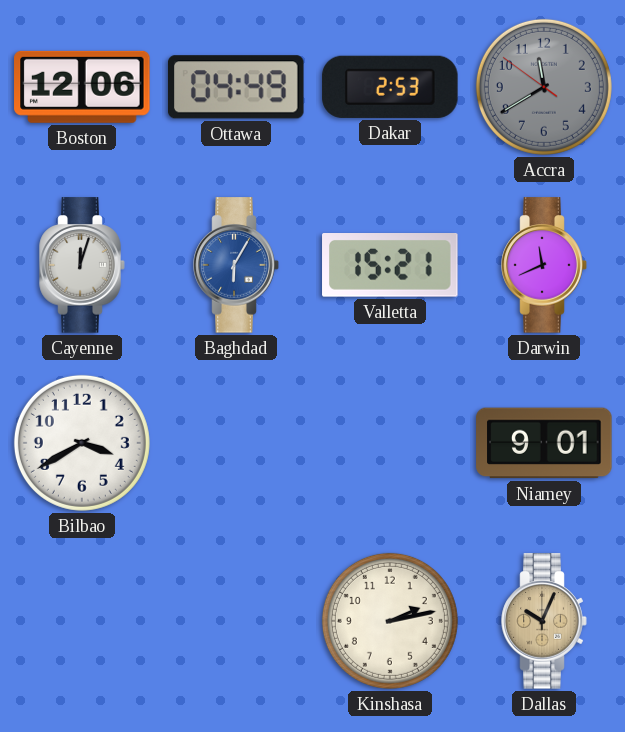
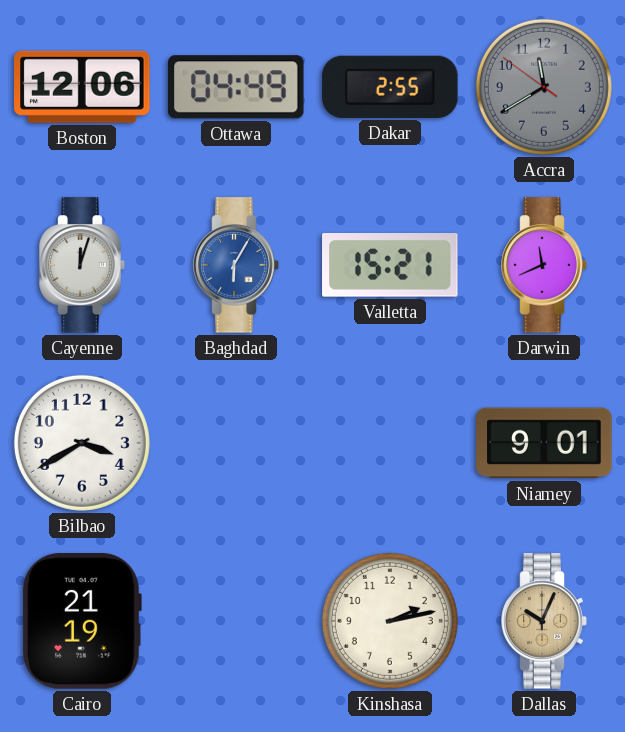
Dakar: 2:53 -> 2:55
Cairo: none -> 21:19
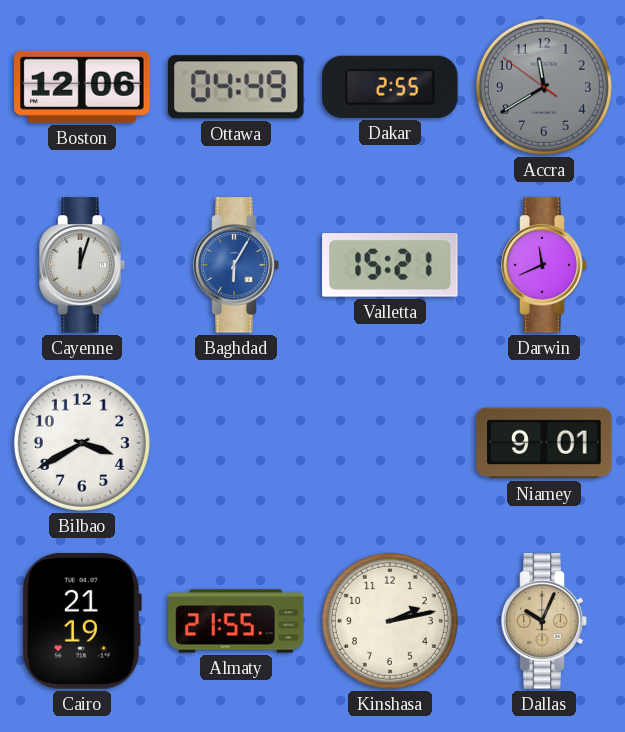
Almaty: none -> 21:55
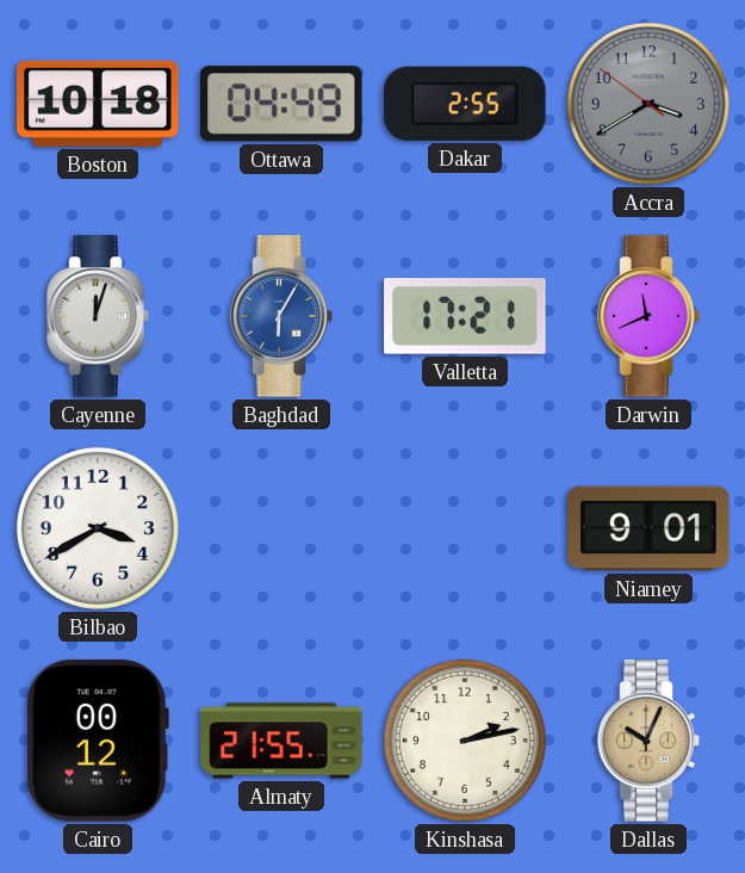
Boston: 12:06 -> 10:18
Accra: 11:39 -> 3:39
Valletta: 15:21 -> 17:21
Cairo: 21:19 -> 00:12
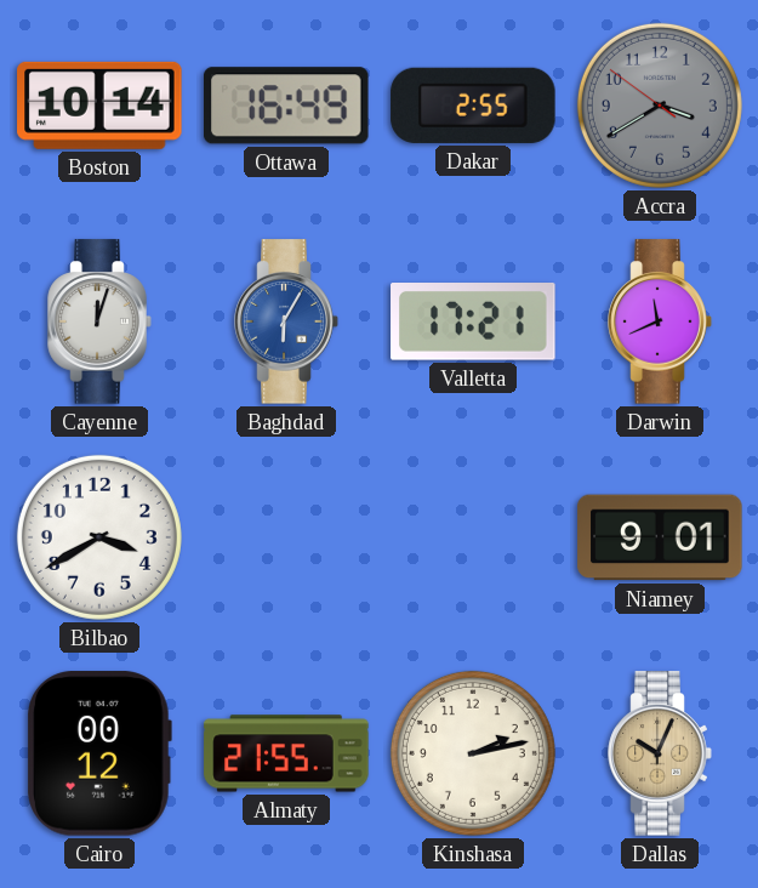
Boston: 10:18 -> 10:14
Ottawa: 04:49 -> 16:49
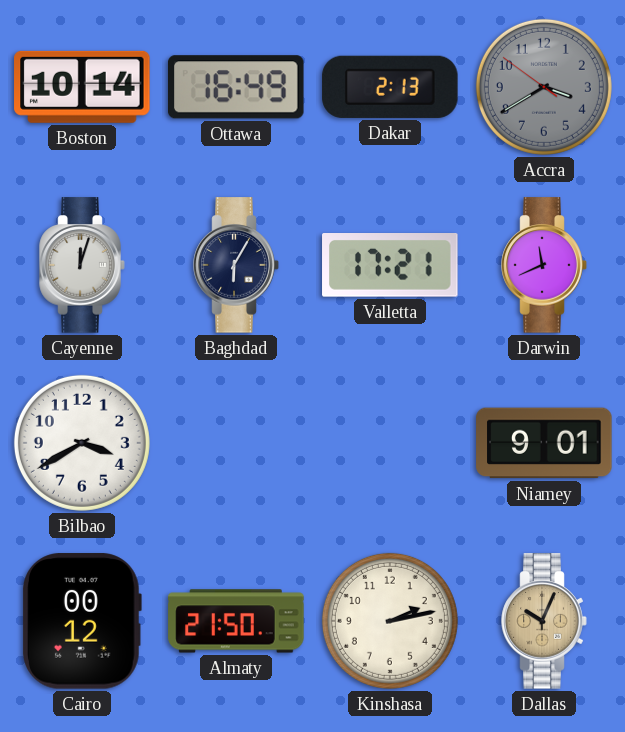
Dakar: 2:55 -> 2:13
Baghdad dial: blue -> navy
Almaty: 21:55 -> 21:50
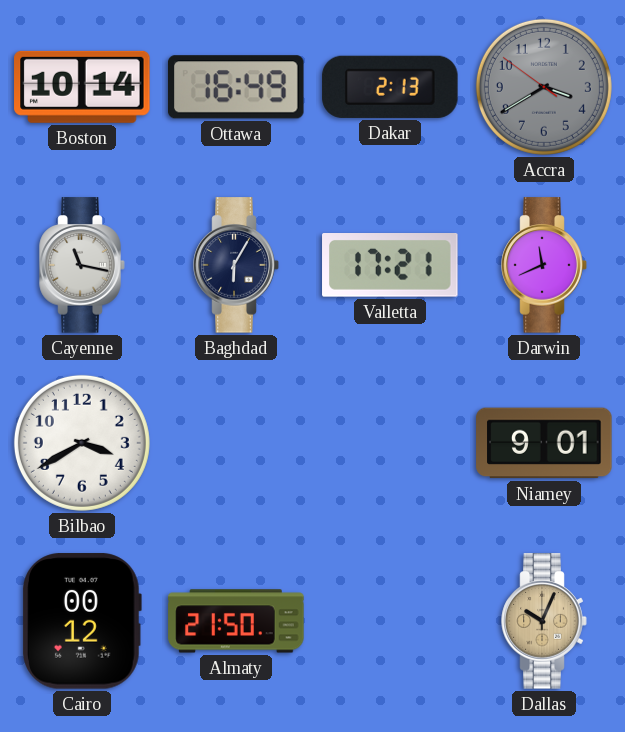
Cayenne: 12:03 -> 11:17
Kinshasa: 2:13 -> none
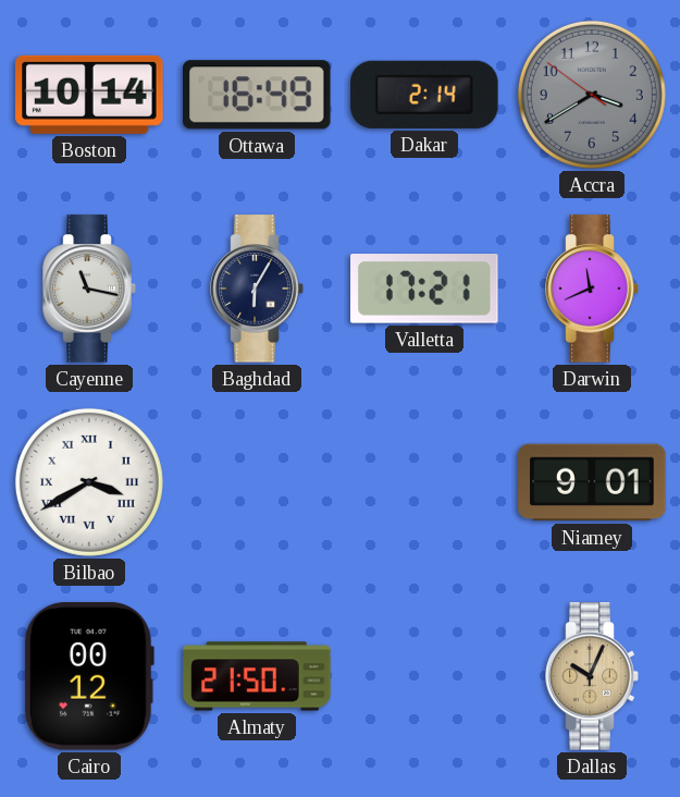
Dakar: 2:13 -> 2:14
Bilbao numerals: Arabic -> Roman
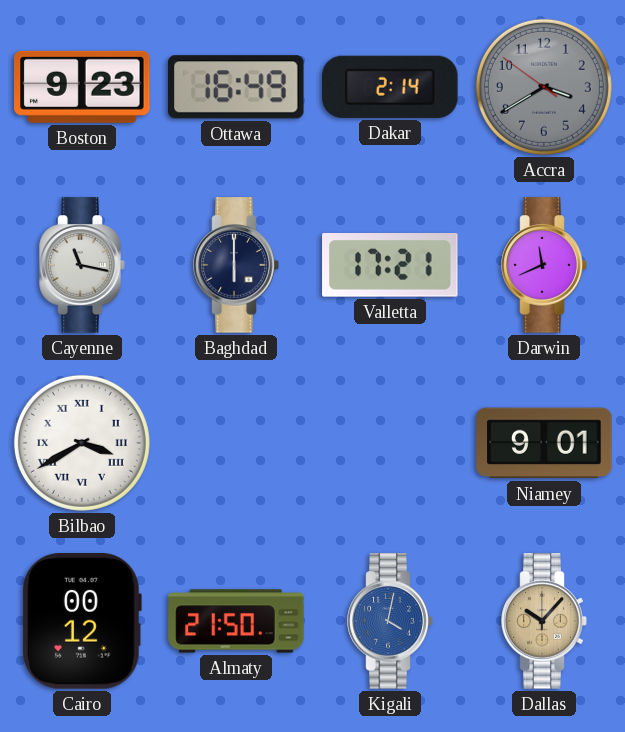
Boston: 10:14 -> 9:23
Baghdad: 6:05 -> 6:00
Kigali: none -> 4:02
Dallas: 10:04 -> 10:07
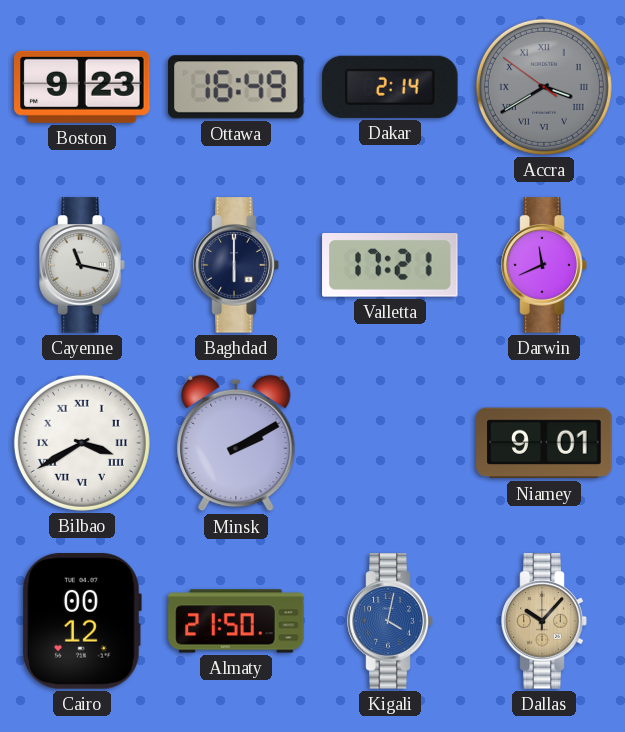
Accra numerals: Arabic -> Roman
Minsk: none -> 2:10
